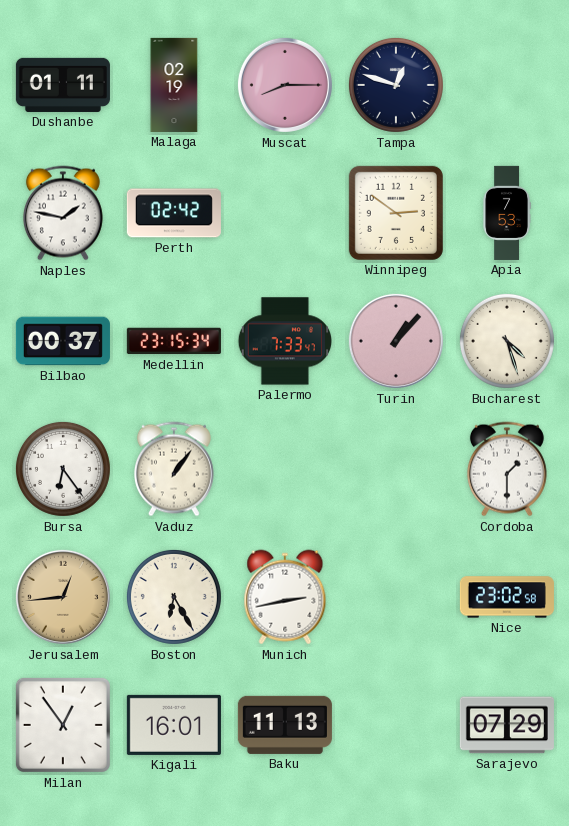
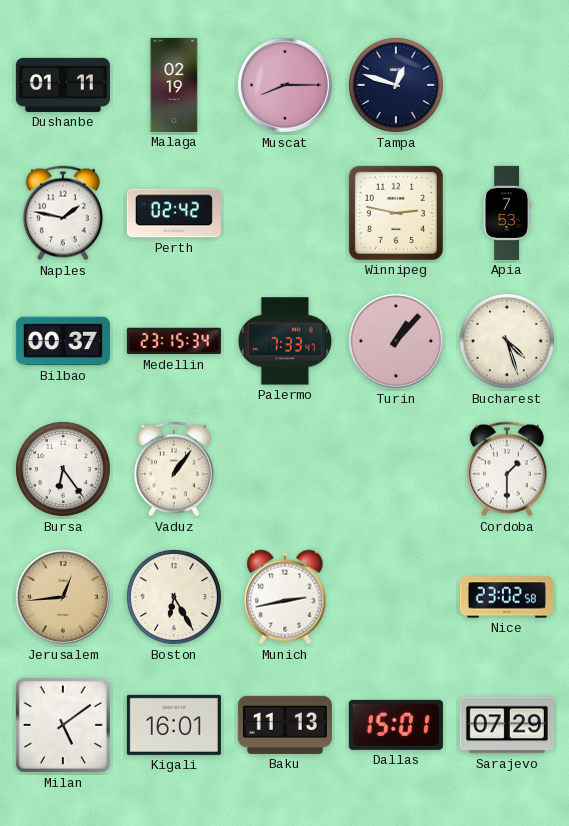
Winnipeg: 2:51 -> 2:47
Milan: 12:54 -> 5:09
Dallas: none -> 15:01
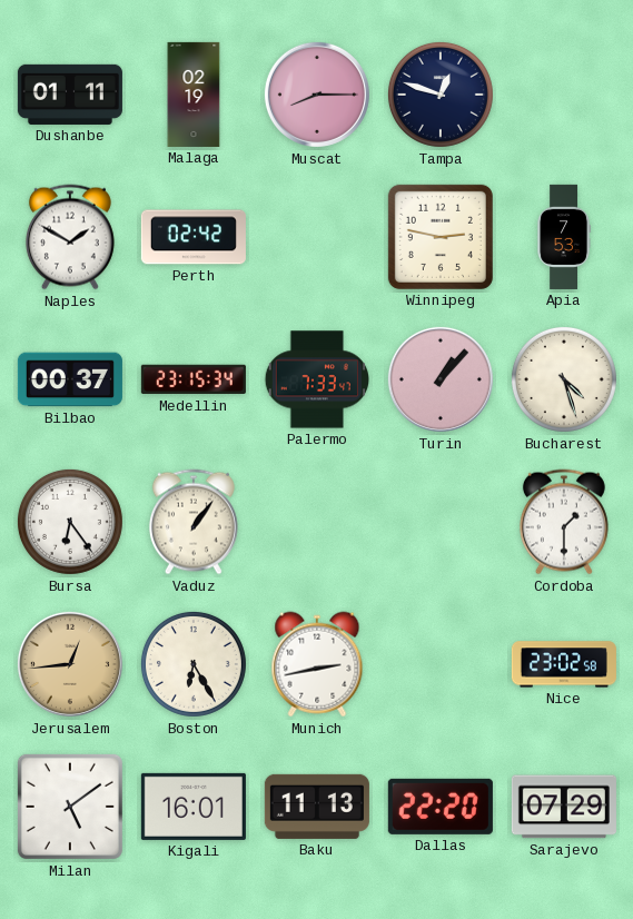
Naples: 1:47 -> 1:50
Dallas: 15:01 -> 22:20
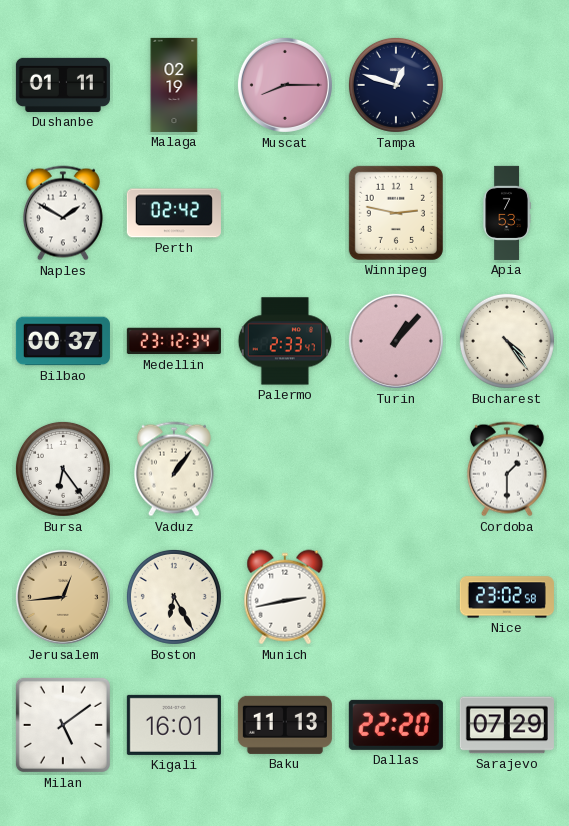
Medellin: 23:15 -> 23:12
Palermo: 7:33 -> 2:33
Bucharest: 4:27 -> 4:24
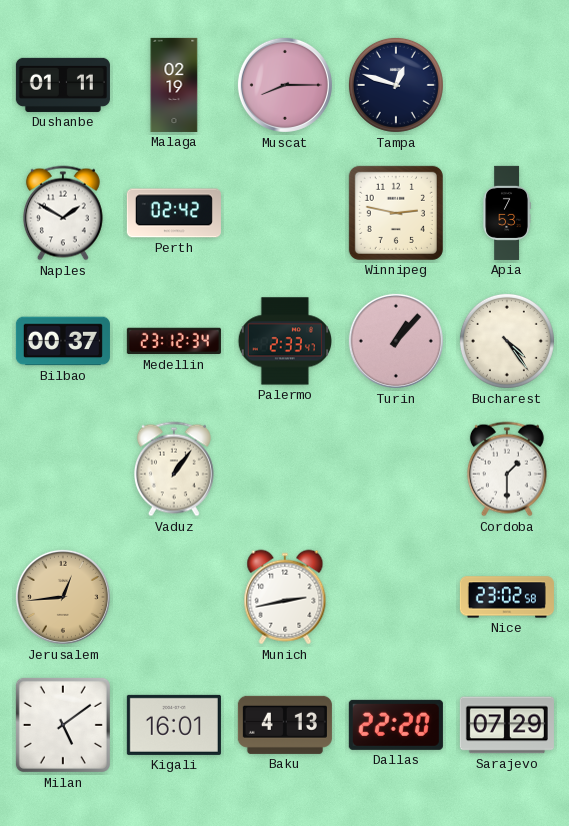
Bursa: 6:24 -> none
Boston: 6:25 -> none
Baku: 11:13 -> 4:13
